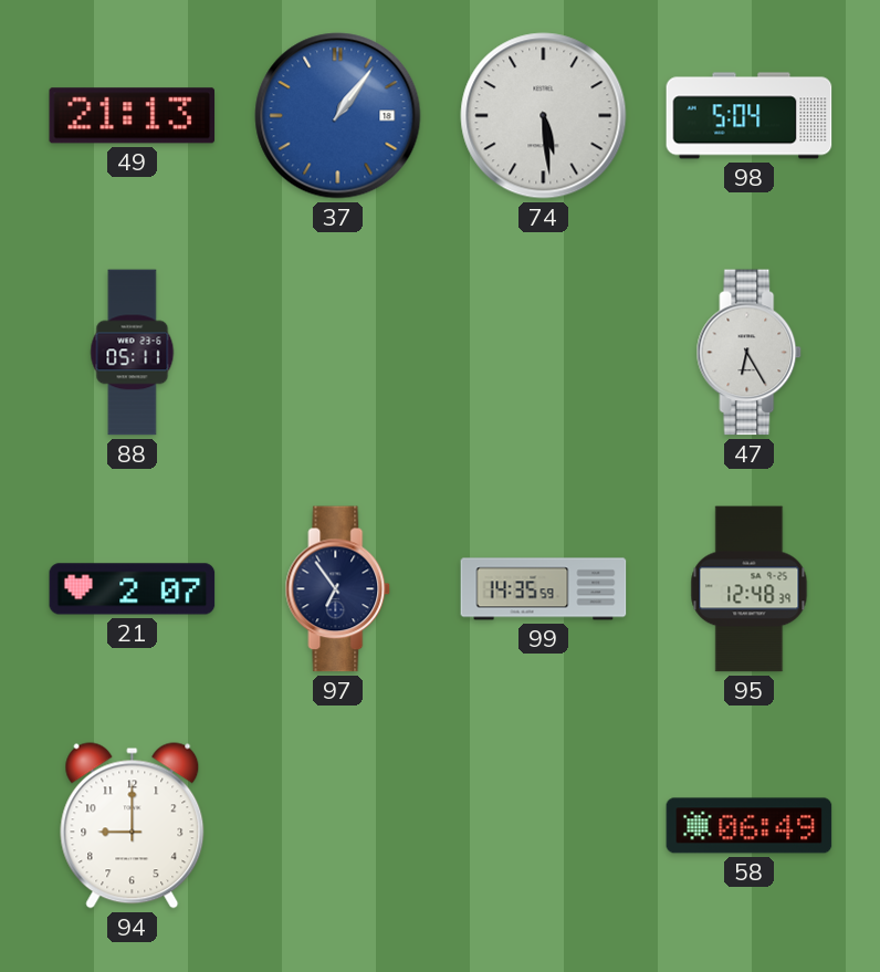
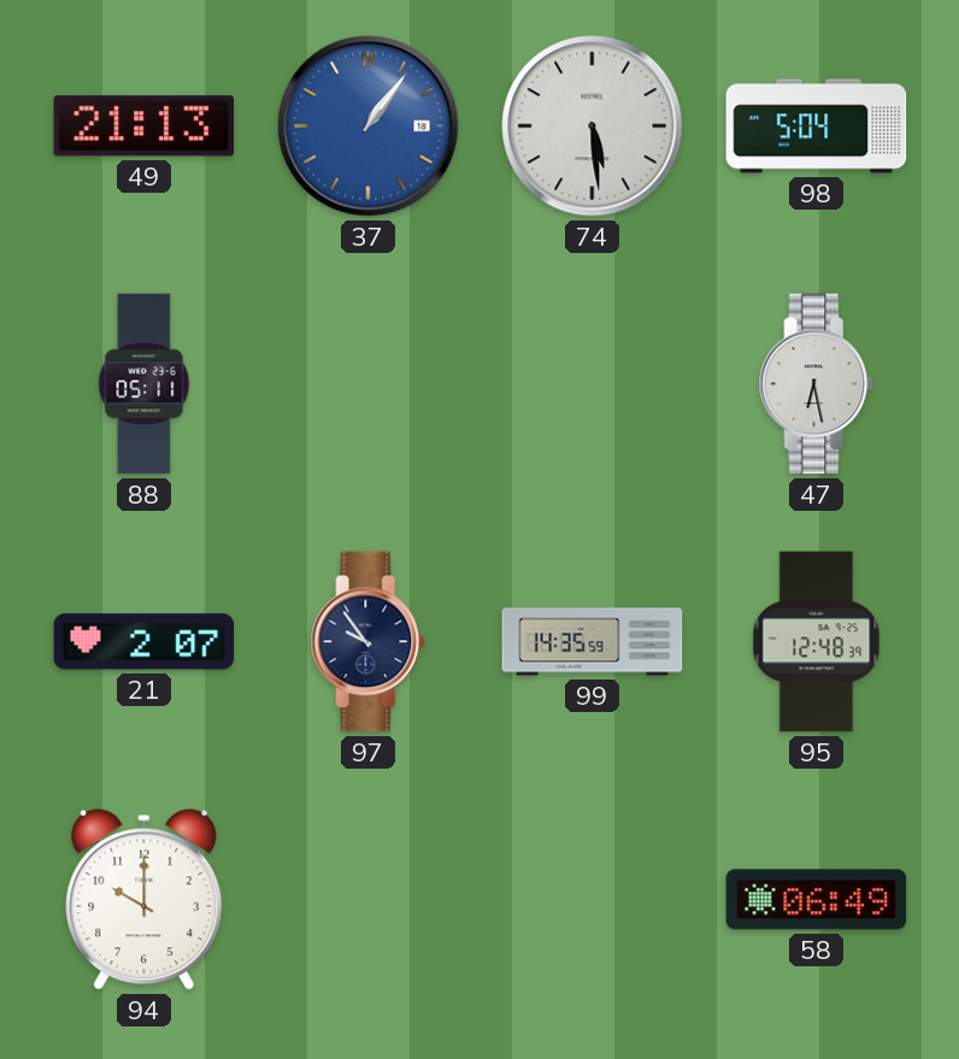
47: 6:25 -> 6:28
97: 6:54 -> 9:54
94: 9:00 -> 10:00
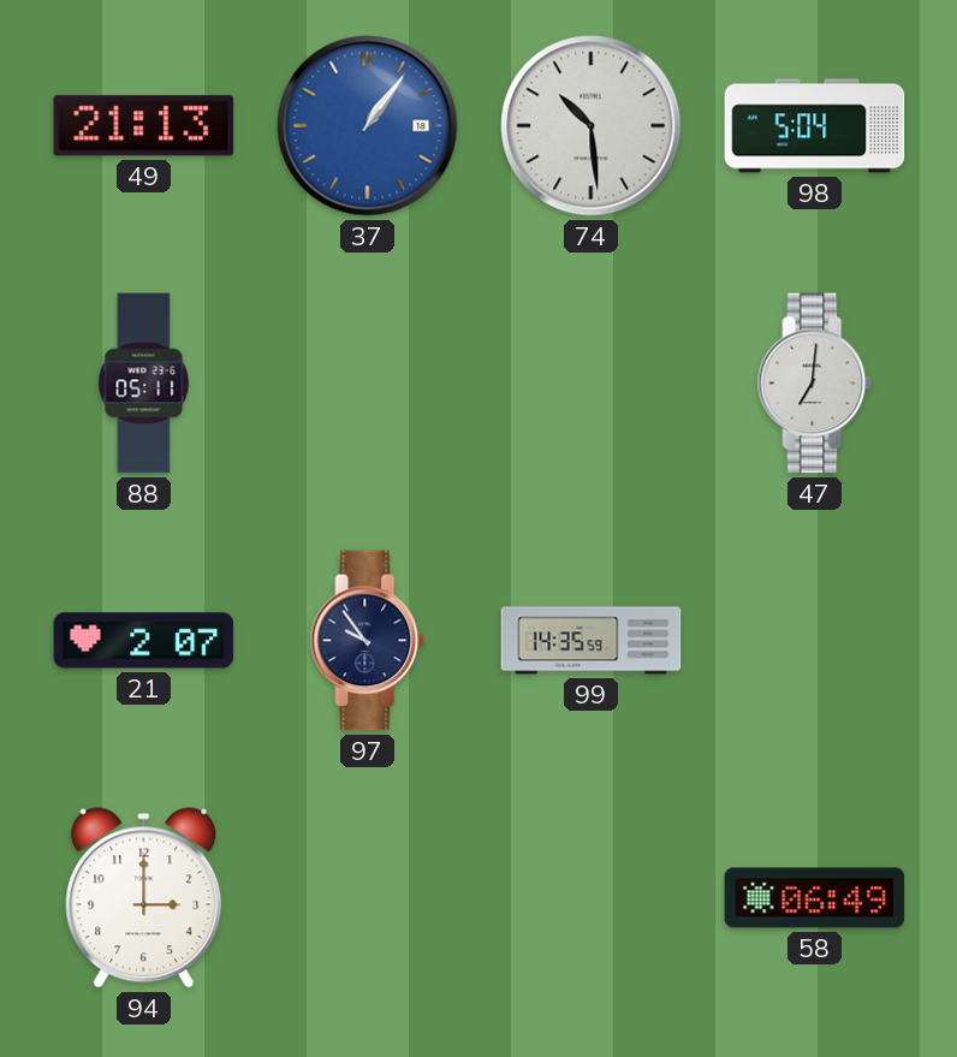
74: 5:29 -> 10:29
47: 6:28 -> 7:01
95: 12:48 -> none
94: 10:00 -> 3:00
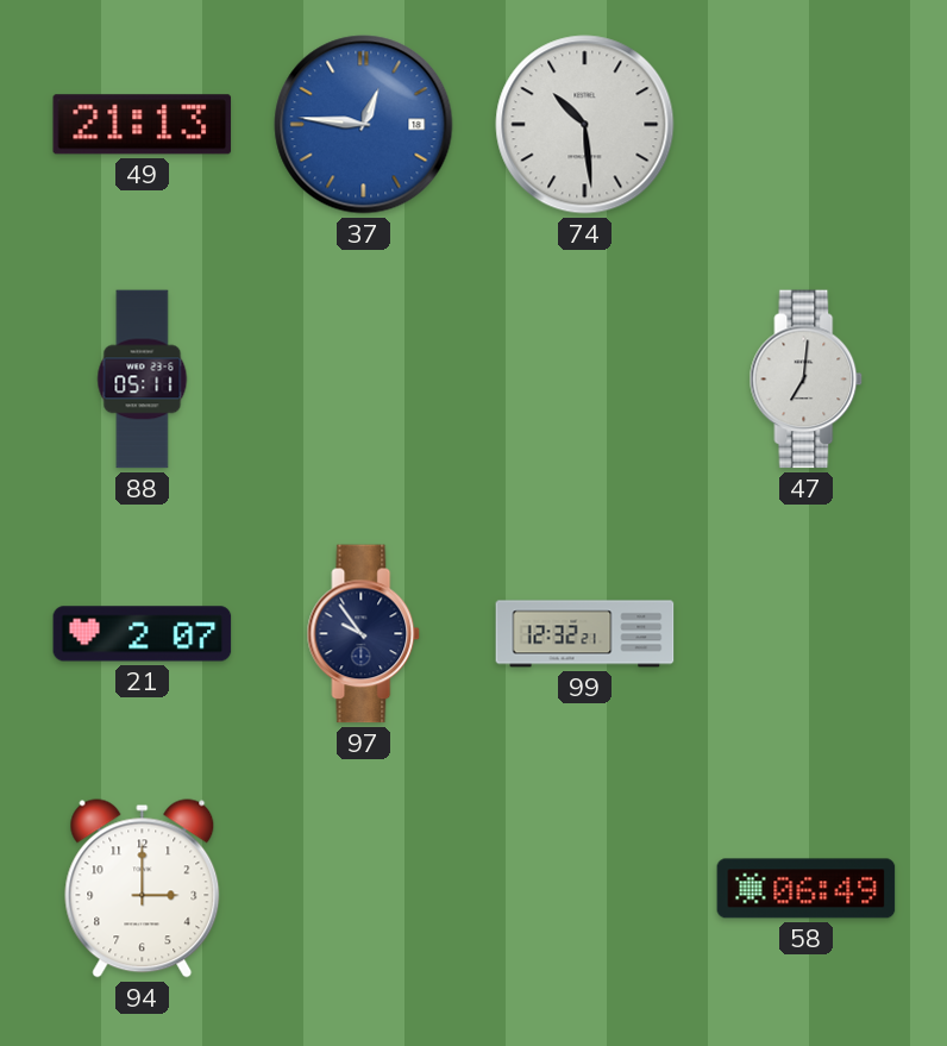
37: 1:06 -> 12:46
98: 5:04 -> none
99: 14:35 -> 12:32
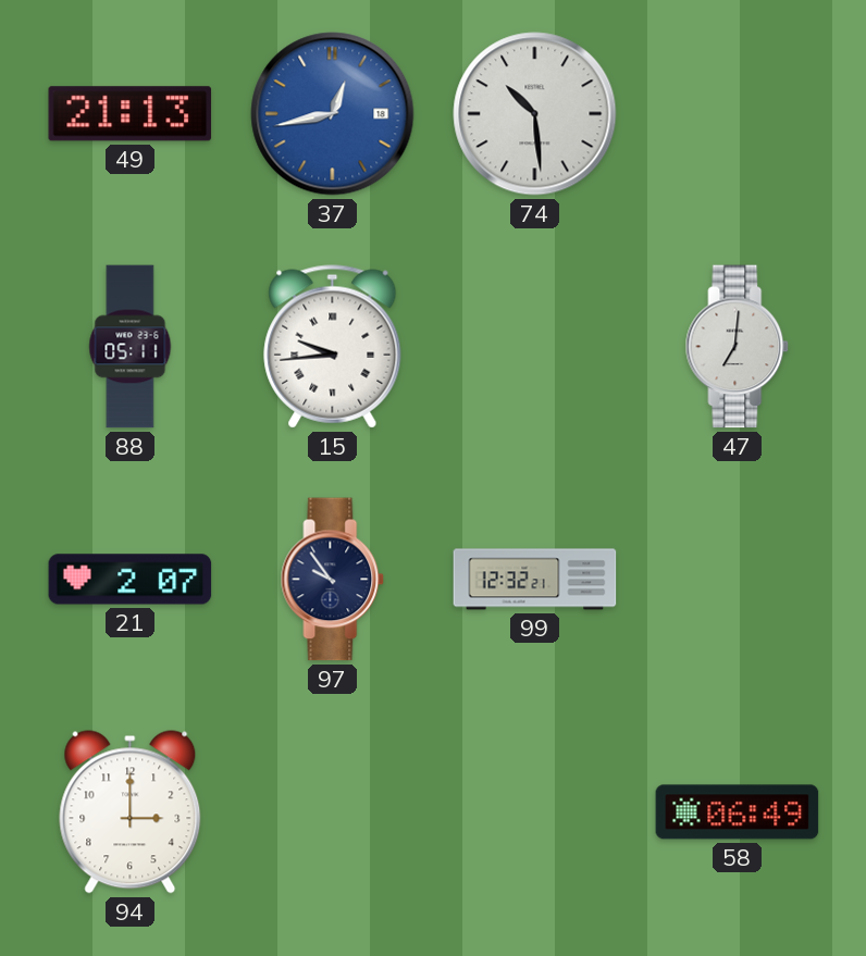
37: 12:46 -> 12:43
15: none -> 9:44
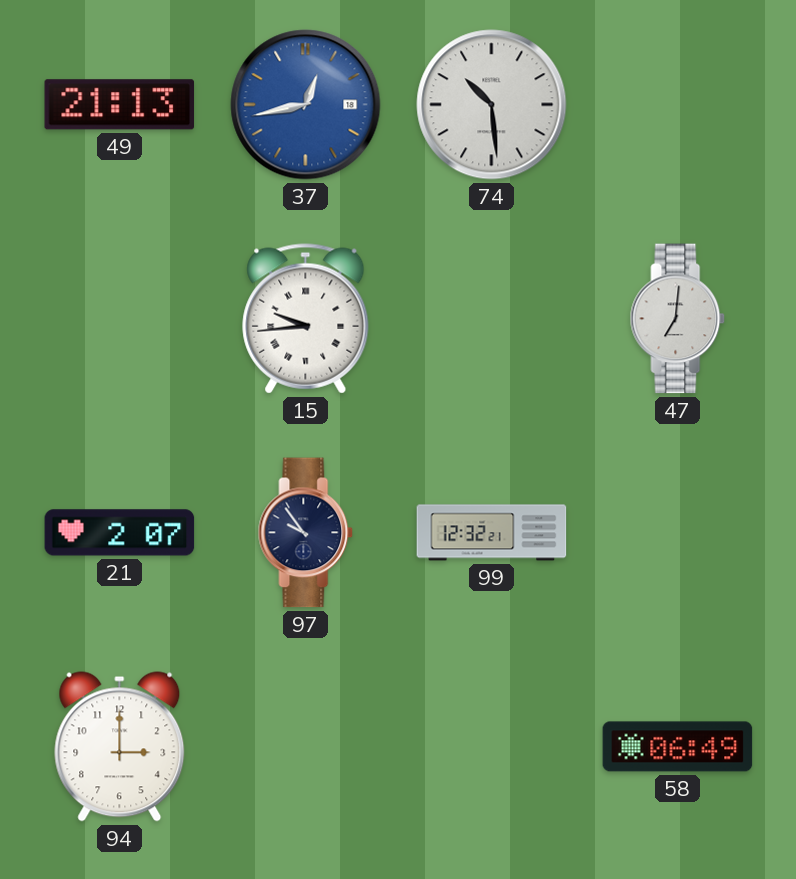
88: 05:11 -> none
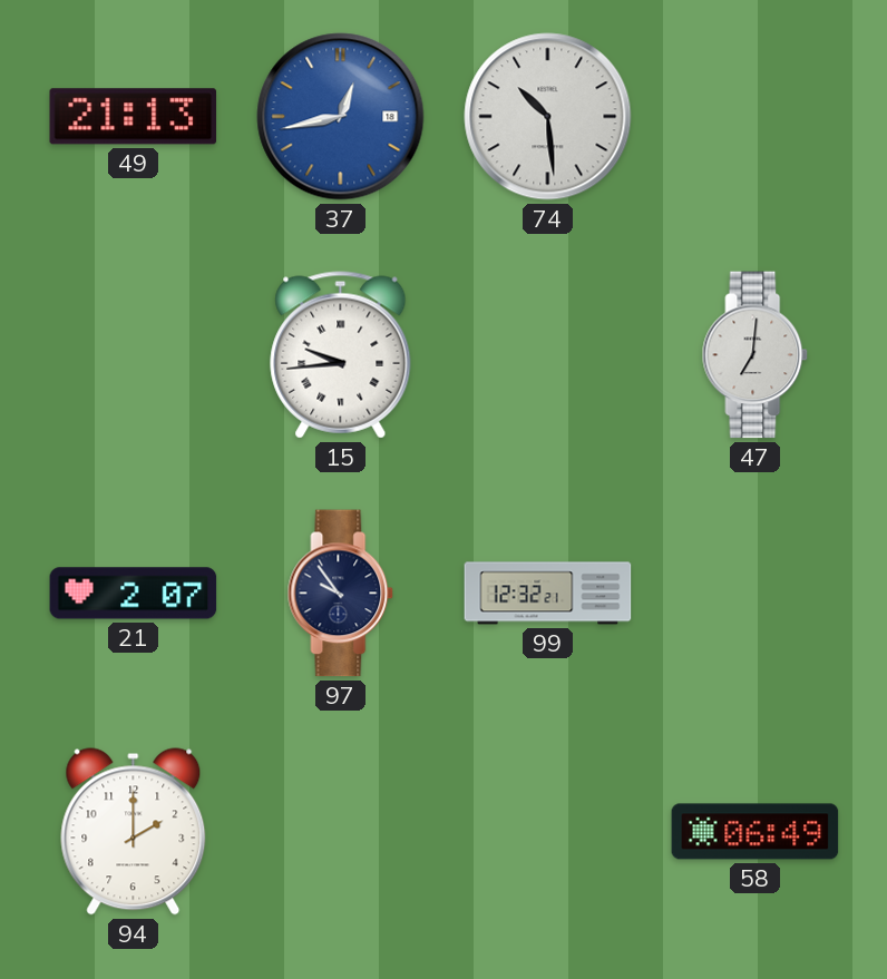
94: 3:00 -> 2:00
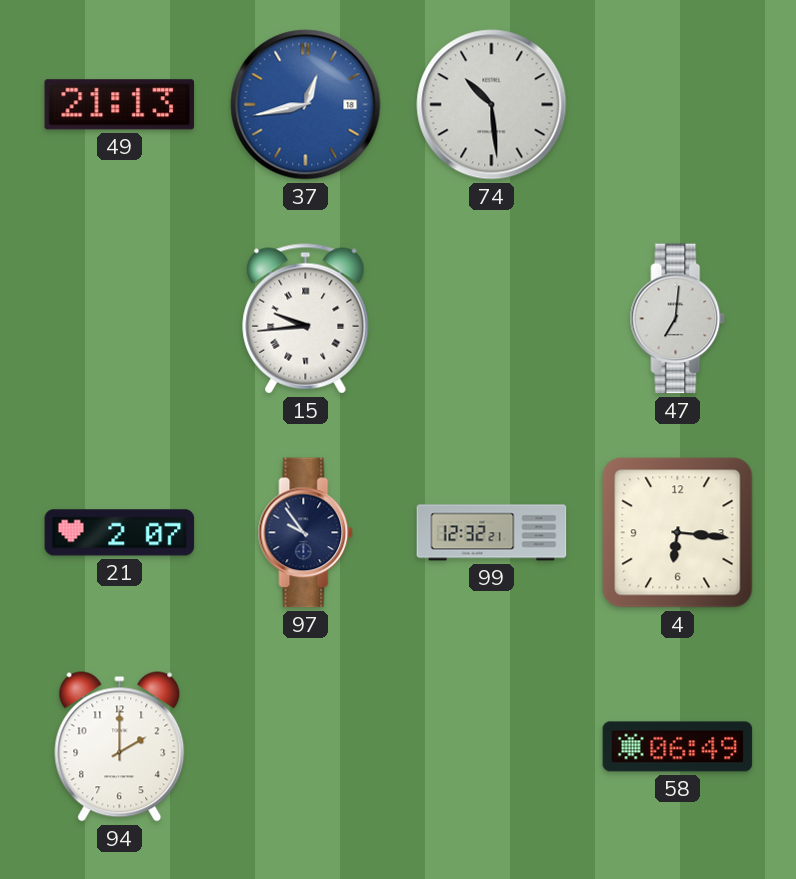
4: none -> 6:16
